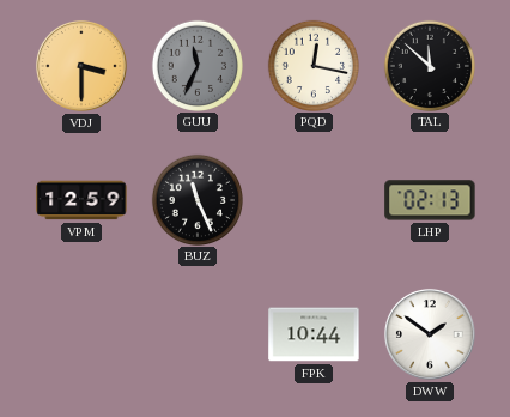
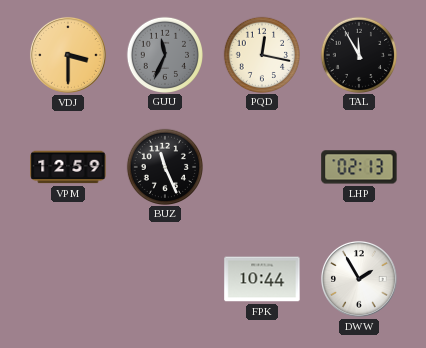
TAL: 11:52 -> 11:55
DWW: 1:51 -> 1:55
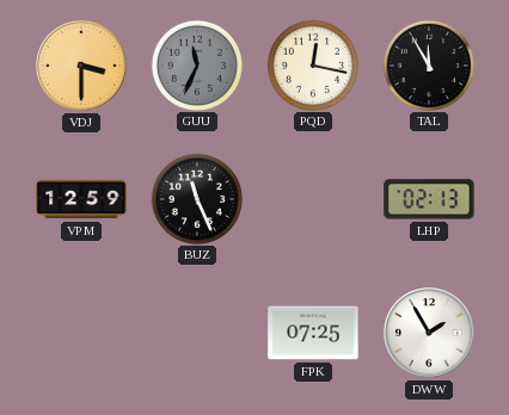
FPK: 10:44 -> 07:25
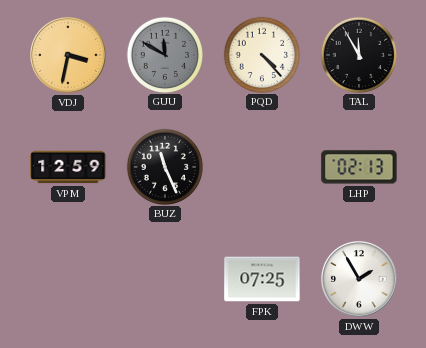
VDJ: 3:30 -> 3:32
GUU: 11:34 -> 11:50
PQD: 12:17 -> 4:23
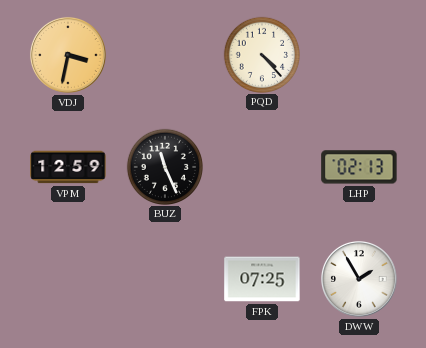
GUU: 11:50 -> none
TAL: 11:55 -> none
